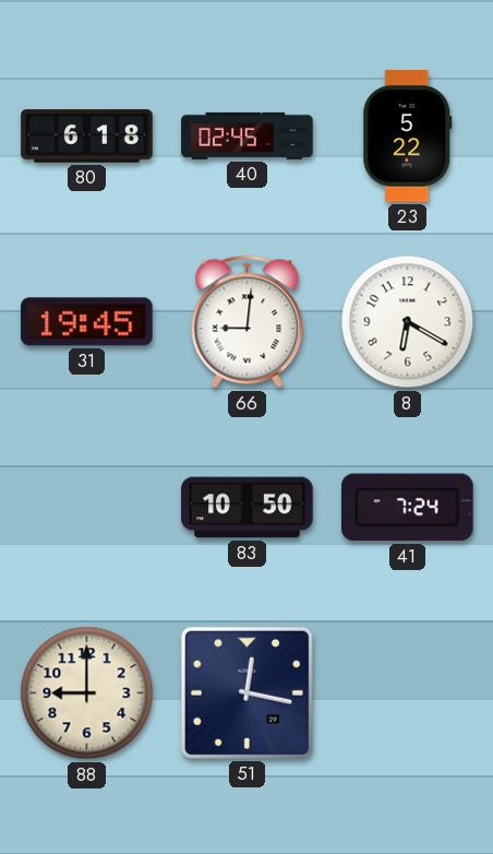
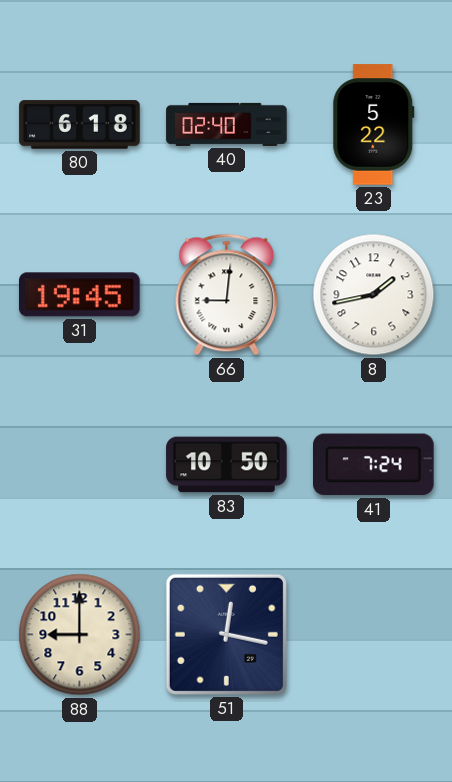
40: 02:45 -> 02:40
8: 6:20 -> 1:43
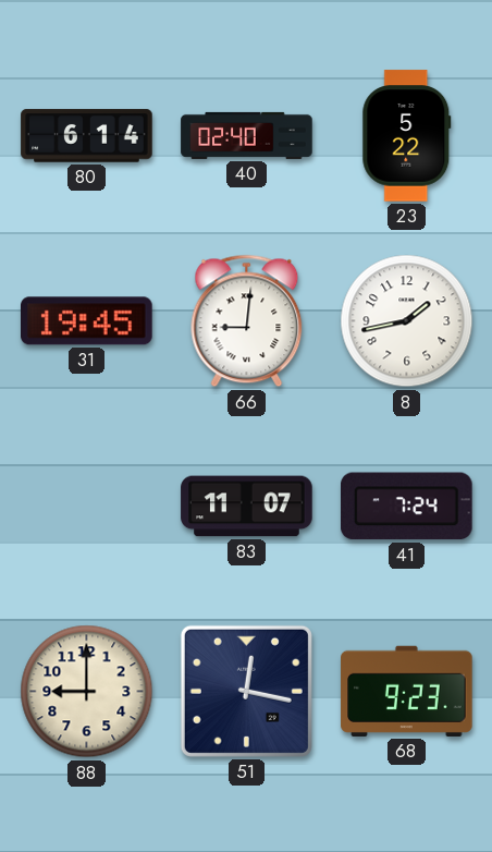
80: 6:18 -> 6:14
83: 10:50 -> 11:07
68: none -> 9:23
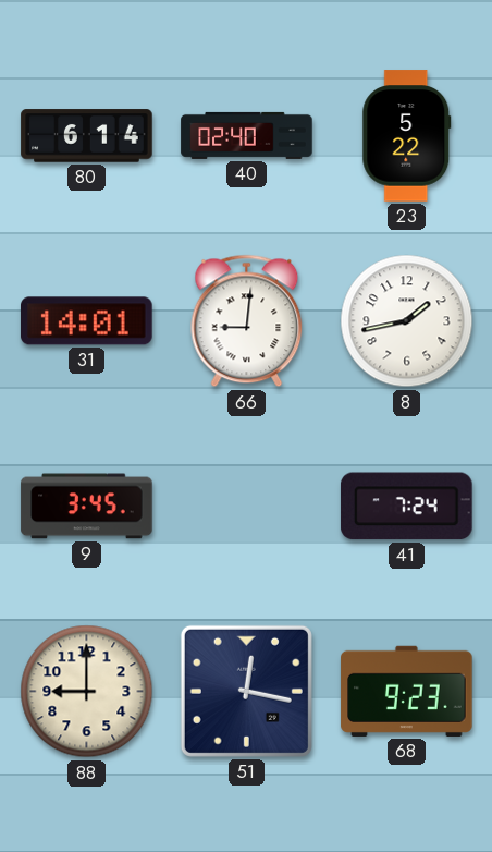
31: 19:45 -> 14:01
9: none -> 3:45
83: 11:07 -> none
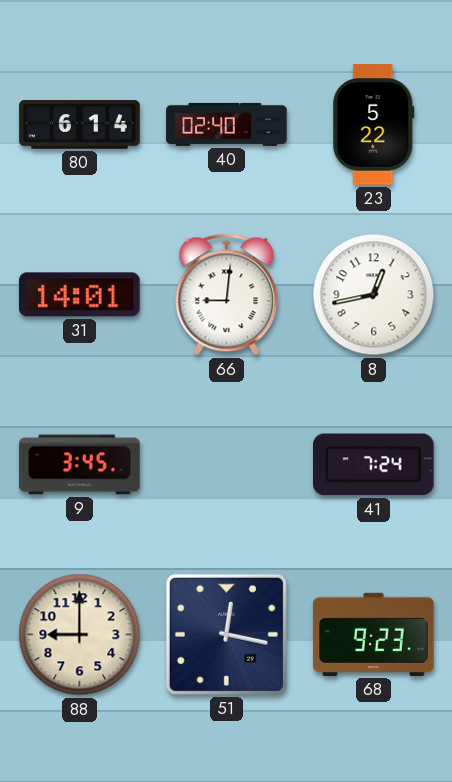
8: 1:43 -> 12:43
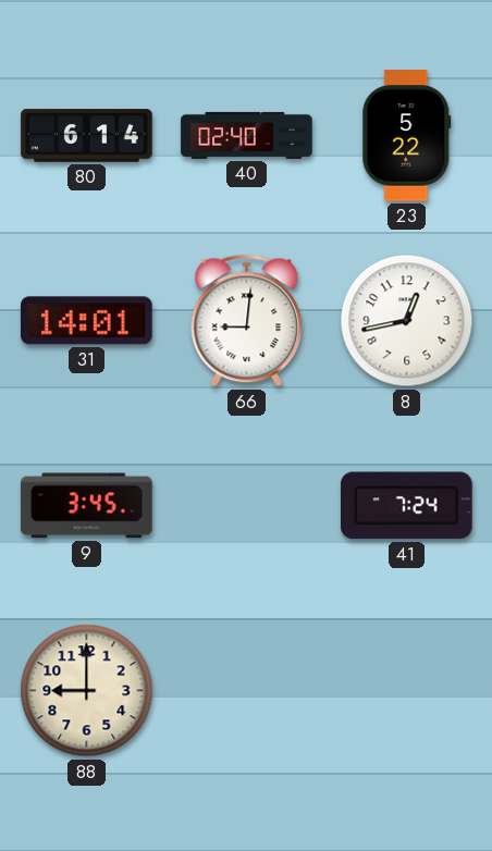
51: 12:17 -> none
68: 9:23 -> none
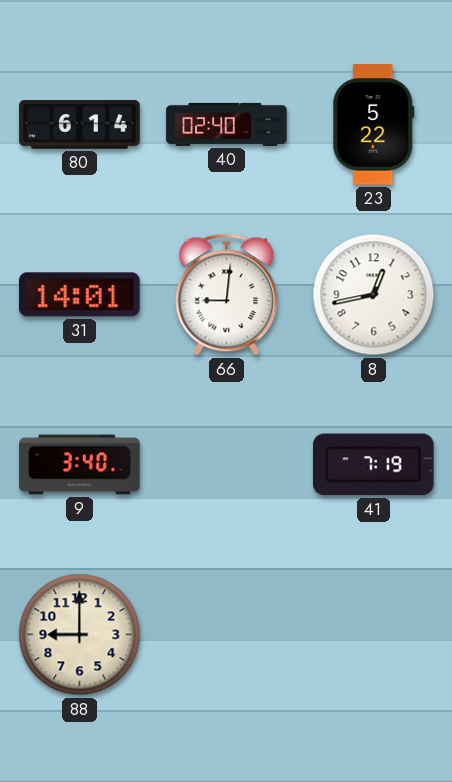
9: 3:45 -> 3:40
41: 7:24 -> 7:19
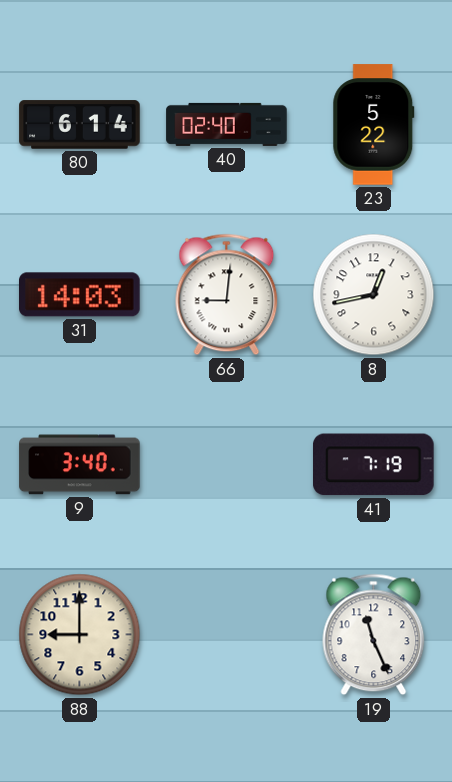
31: 14:01 -> 14:03
19: none -> 11:26
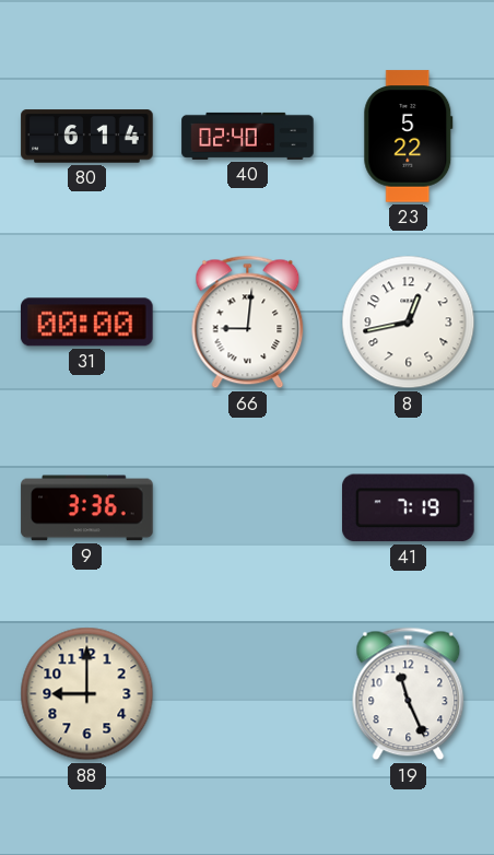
31: 14:03 -> 00:00
9: 3:40 -> 3:36
